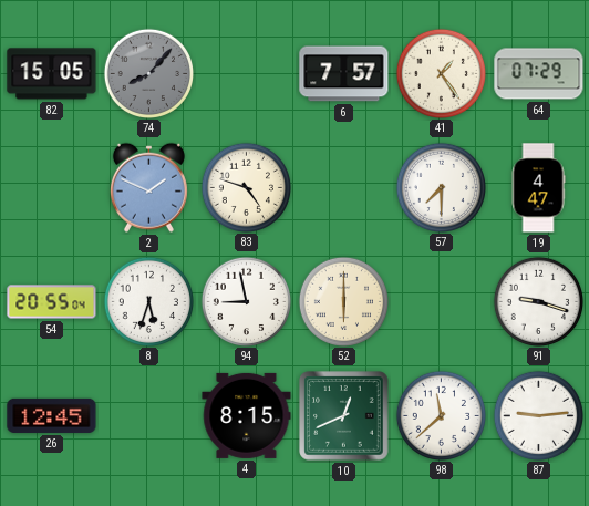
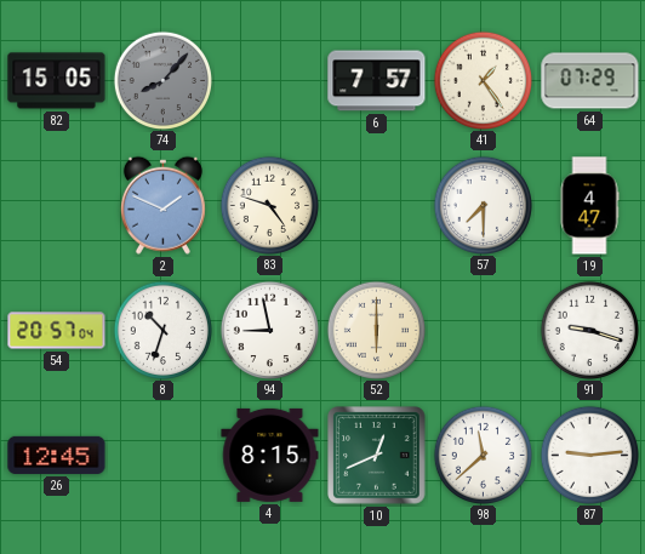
54: 20:55 -> 20:57
8: 5:33 -> 10:33
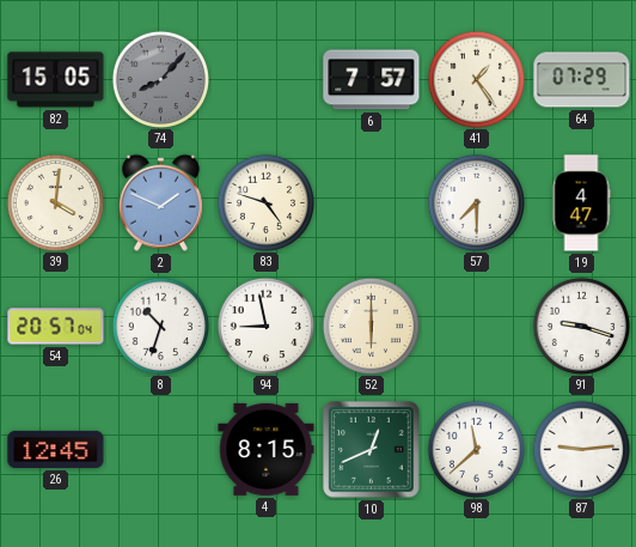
39: none -> 4:01
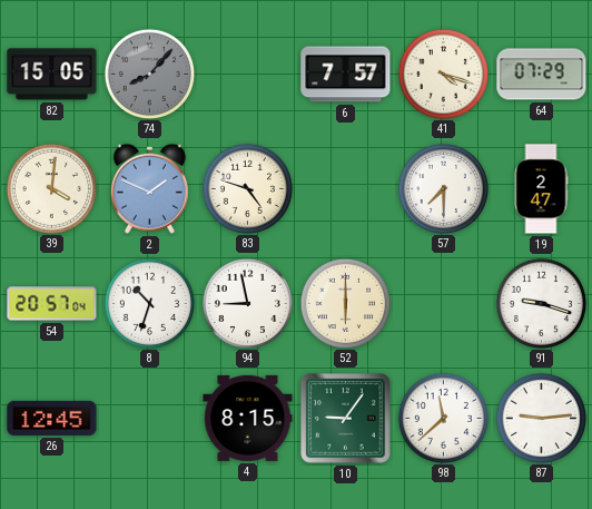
41: 1:24 -> 4:18
19: 4:47 -> 2:47
10: 12:41 -> 9:06
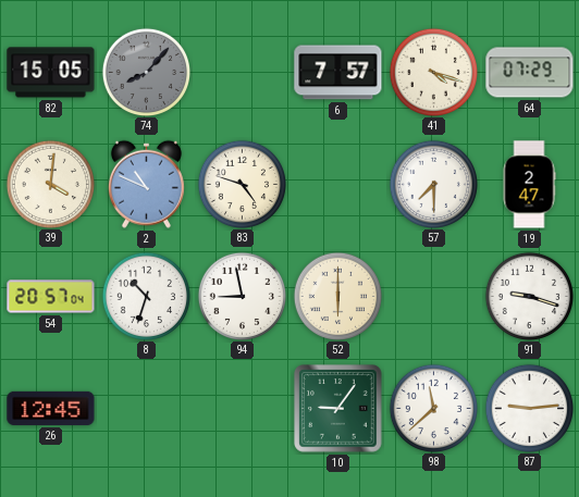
2: 1:49 -> 10:49
4: 8:15 -> none
